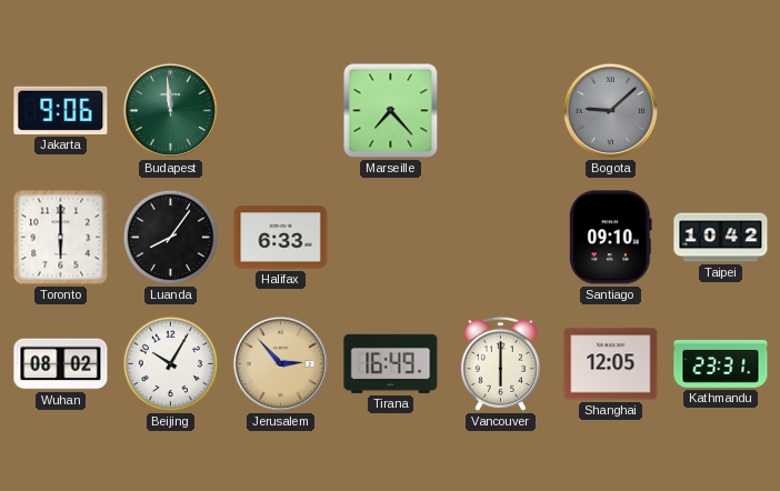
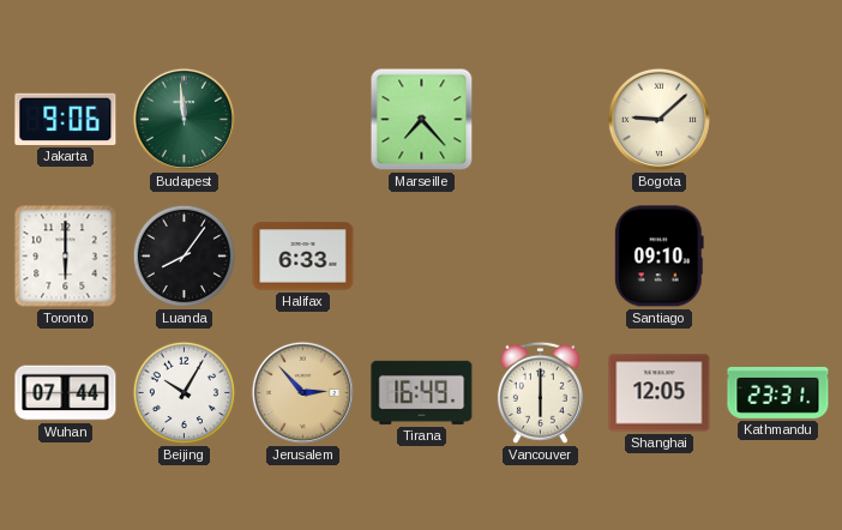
Bogota dial: grey -> cream
Taipei: 10:42 -> none
Wuhan: 08:02 -> 07:44
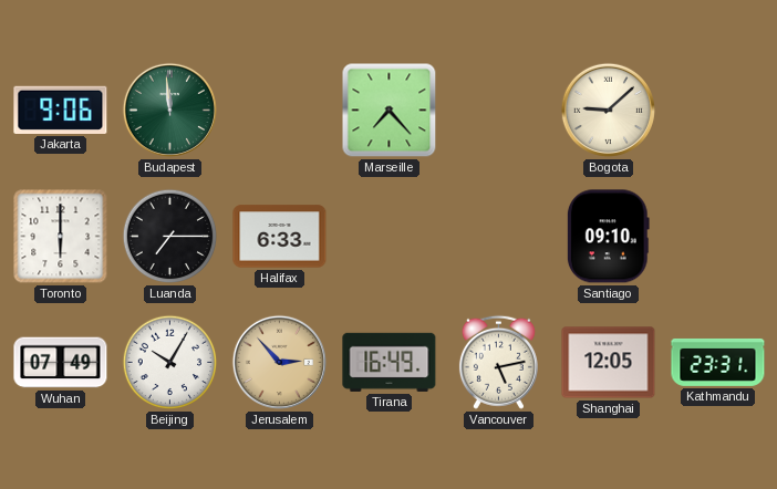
Luanda: 8:06 -> 7:15
Wuhan: 07:44 -> 07:49
Vancouver: 6:00 -> 5:13
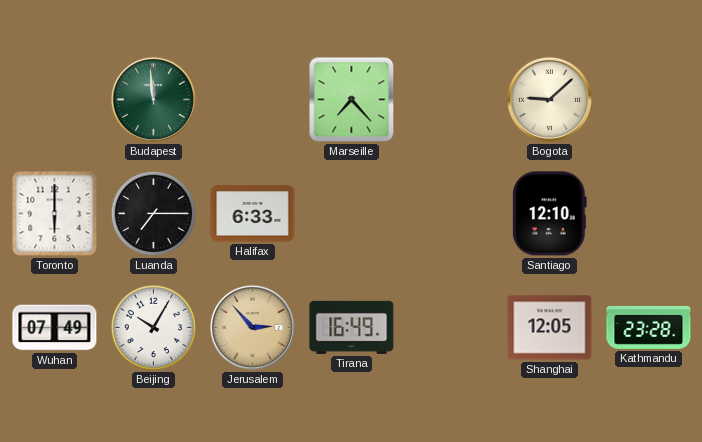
Jakarta: 9:06 -> none
Santiago: 09:10 -> 12:10
Vancouver: 5:13 -> none
Kathmandu: 23:31 -> 23:28
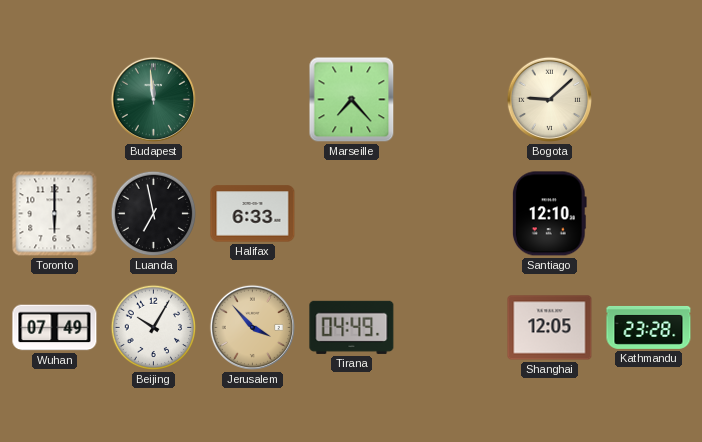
Luanda: 7:15 -> 6:58
Jerusalem: 2:53 -> 3:53
Tirana: 16:49 -> 04:49
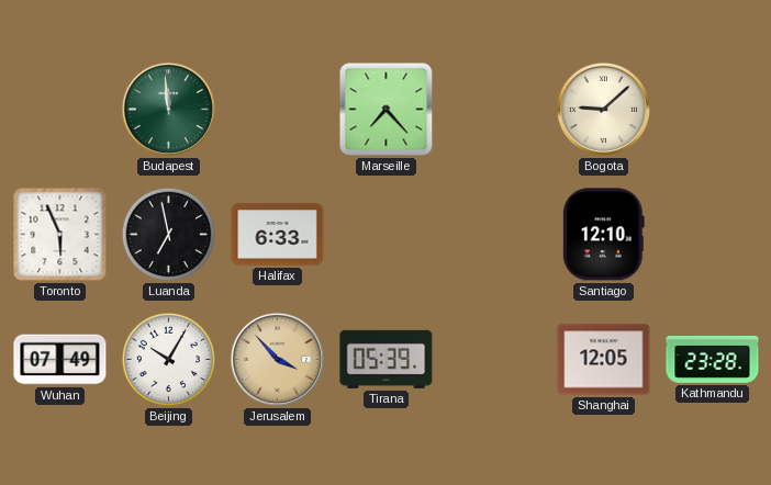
Toronto: 6:00 -> 5:56
Tirana: 04:49 -> 05:39
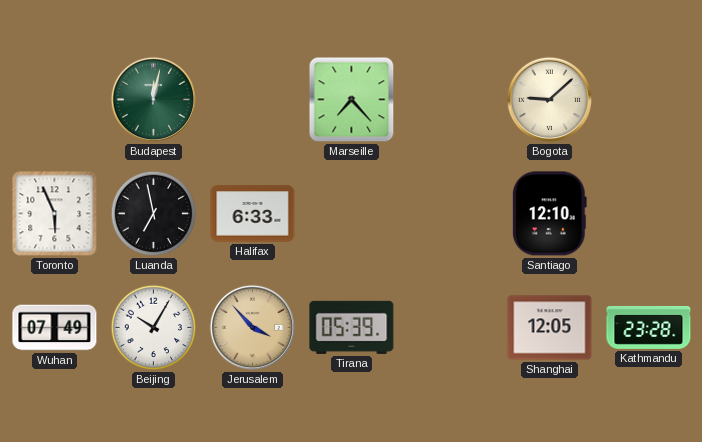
Budapest: 11:59 -> 12:02
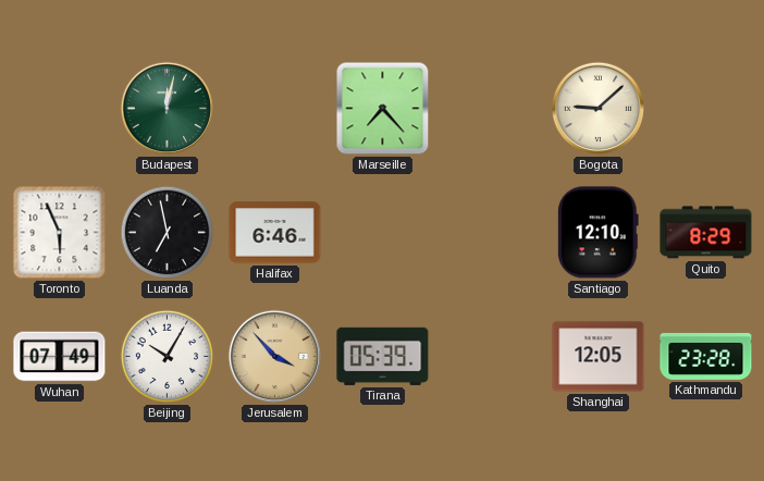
Halifax: 6:33 -> 6:46
Quito: none -> 8:29
